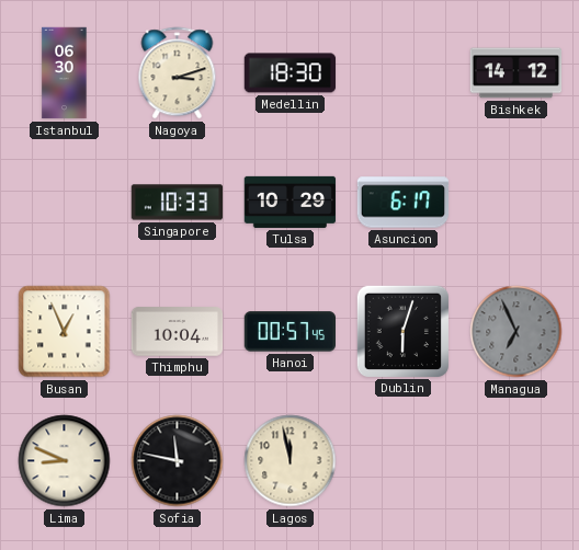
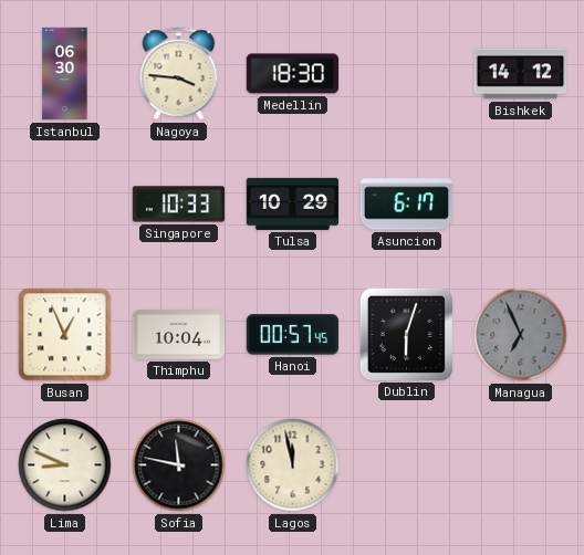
Nagoya: 3:12 -> 3:46
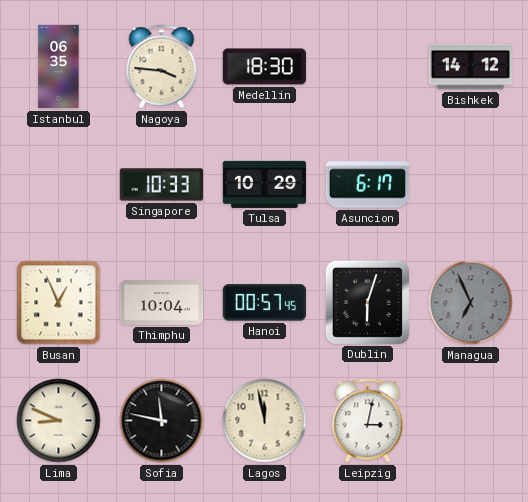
Istanbul: 06:30 -> 06:35
Leipzig: none -> 3:02
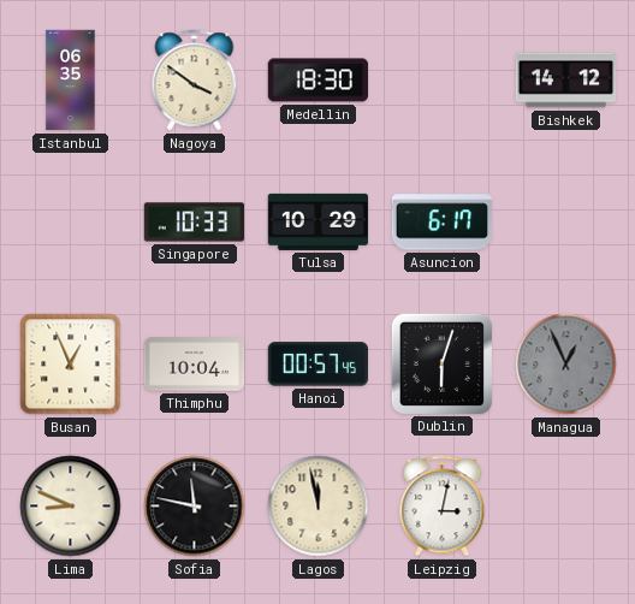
Nagoya: 3:46 -> 3:51
Managua: 6:56 -> 12:56
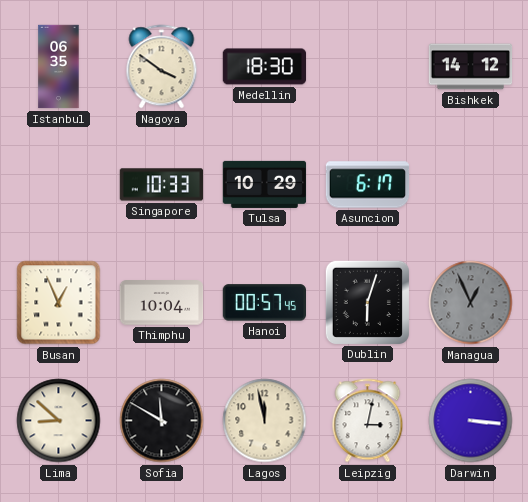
Lima: 8:49 -> 8:52
Sofia: 11:47 -> 11:50
Darwin: none -> 3:16
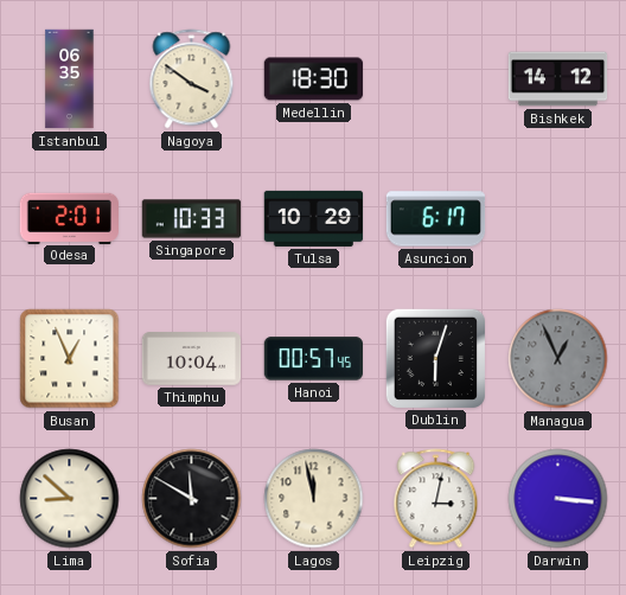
Odesa: none -> 2:01
